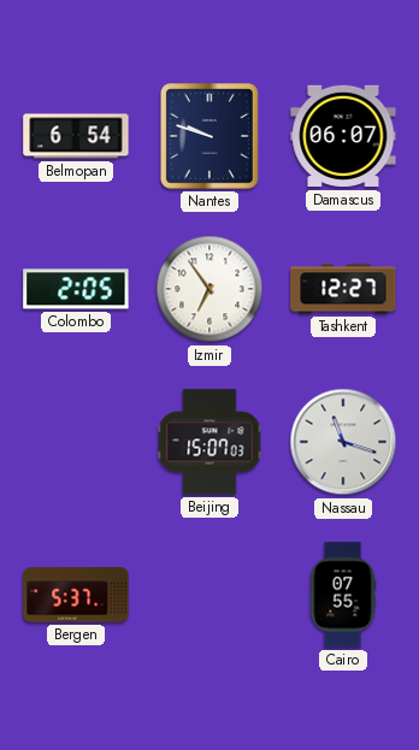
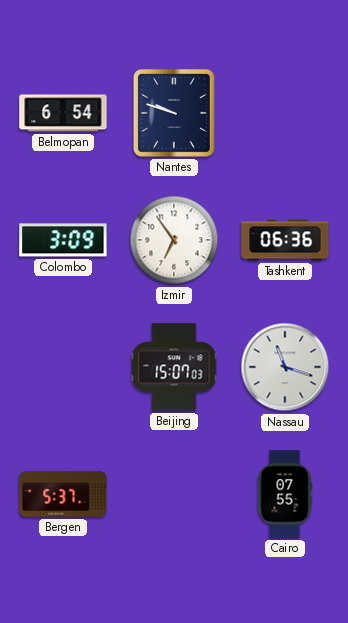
Damascus: 06:07 -> none
Colombo: 2:05 -> 3:09
Tashkent: 12:27 -> 06:36
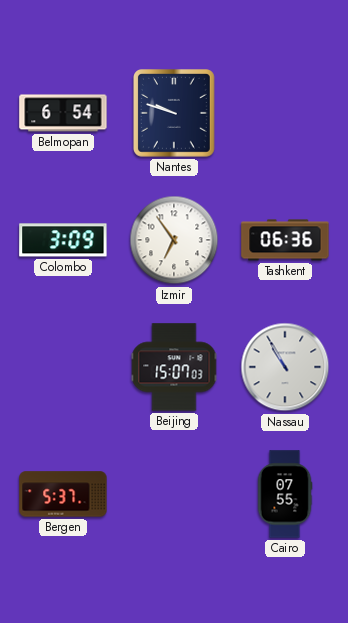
Nassau: 11:18 -> 10:55
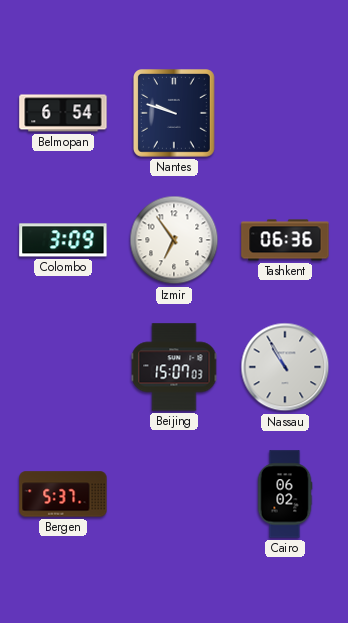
Cairo: 07:55 -> 06:02
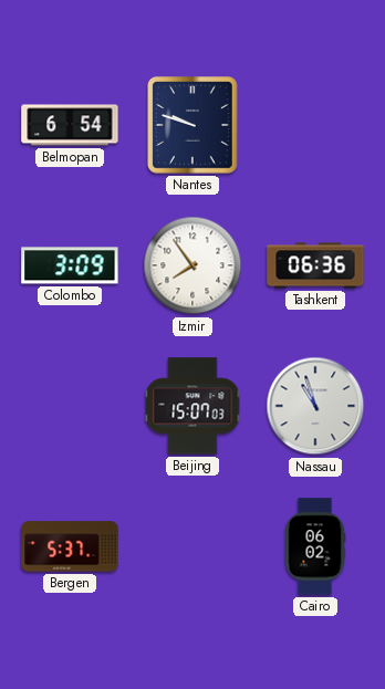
Izmir: 6:54 -> 7:54
Nassau: 10:55 -> 10:57
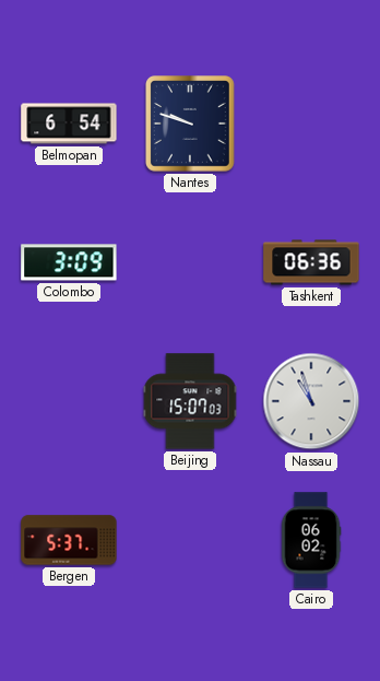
Izmir: 7:54 -> none
